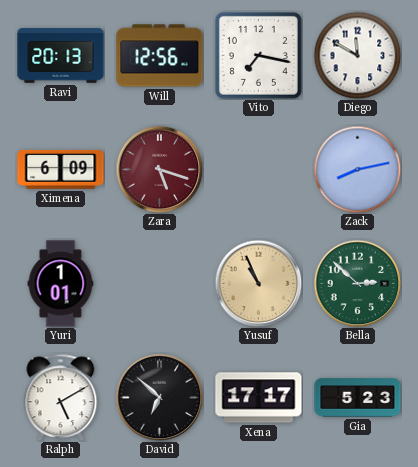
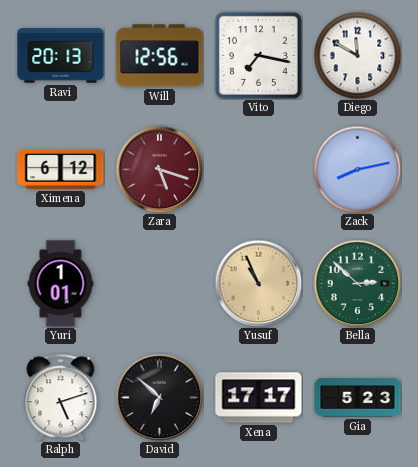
Ximena: 6:09 -> 6:12
Ralph: 5:10 -> 5:12
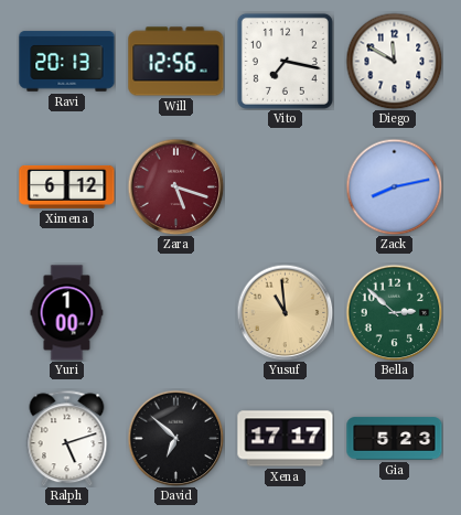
Yuri: 1:01 -> 1:00
Yusuf: 10:56 -> 10:59
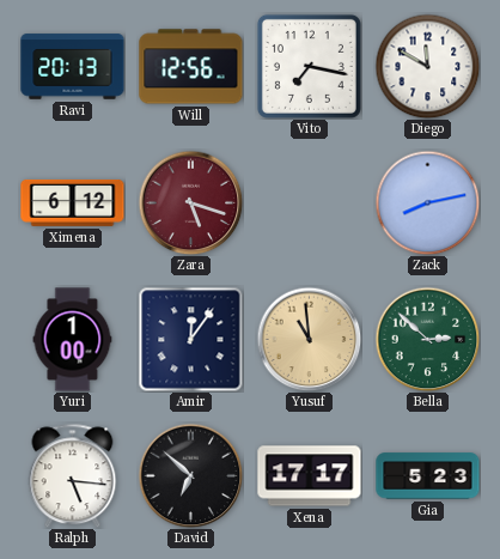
Amir: none -> 12:06
Ralph: 5:12 -> 5:16
